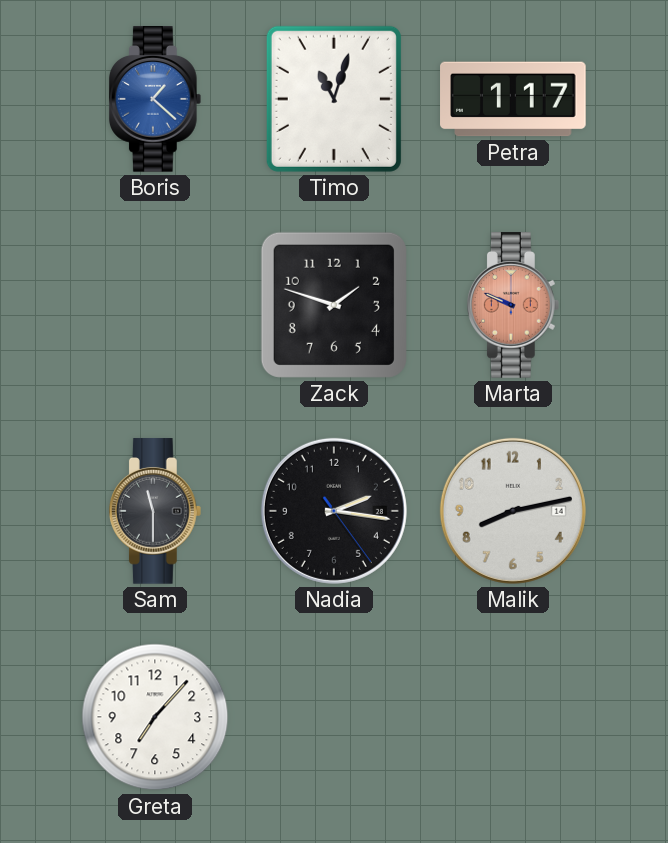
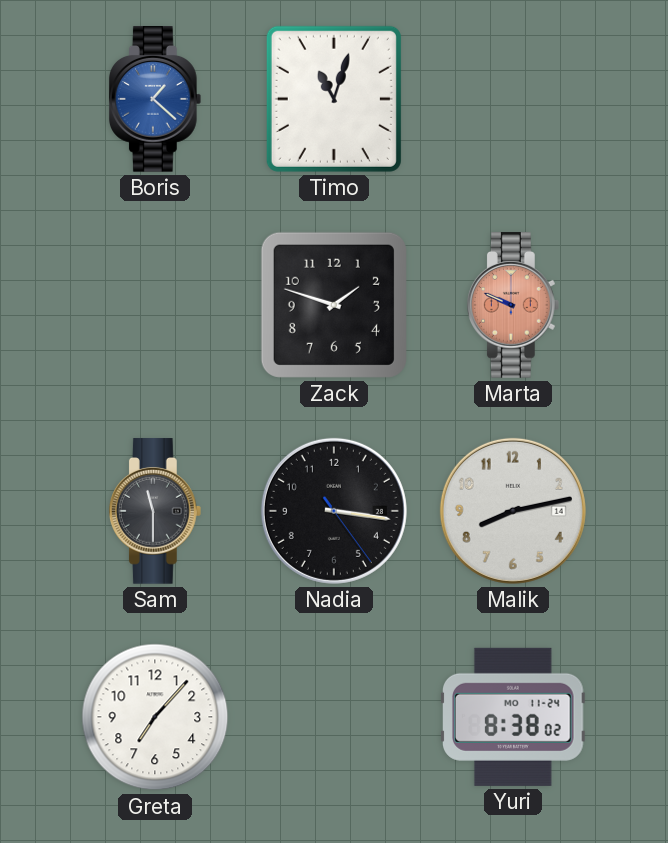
Petra: 1:17 -> none
Nadia: 2:16 -> 3:16
Yuri: none -> 8:38
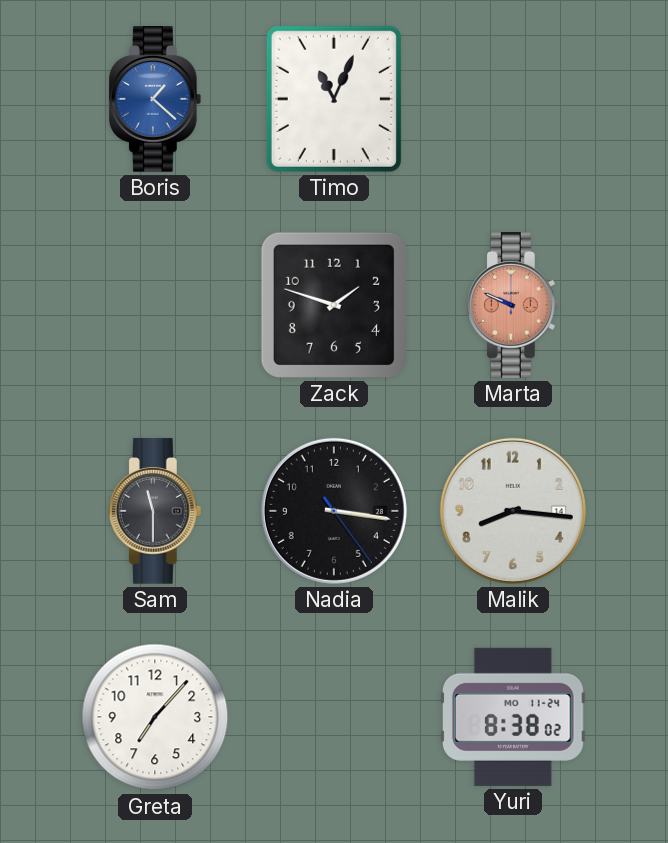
Timo: 11:03 -> 11:04
Malik: 8:13 -> 8:16
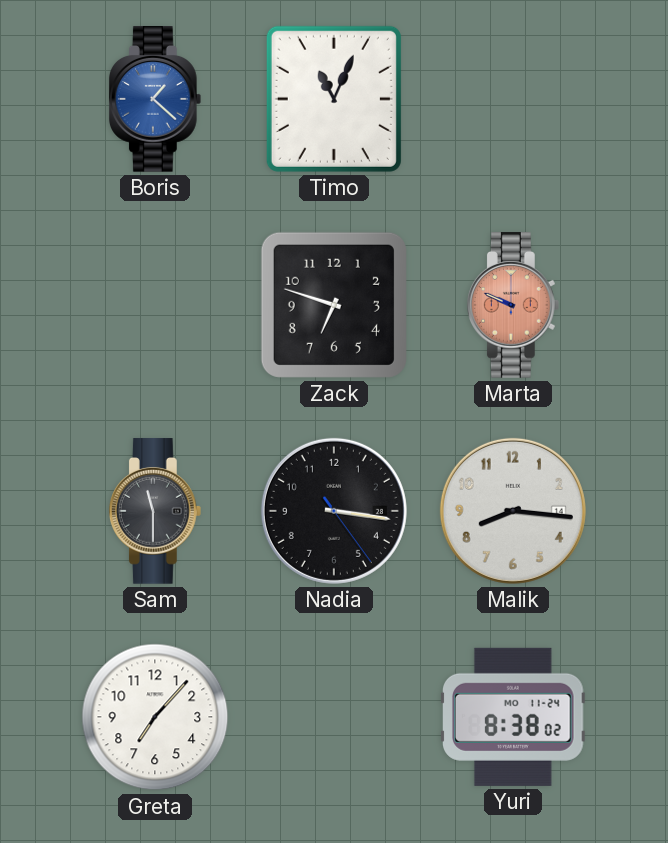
Zack: 1:48 -> 6:48
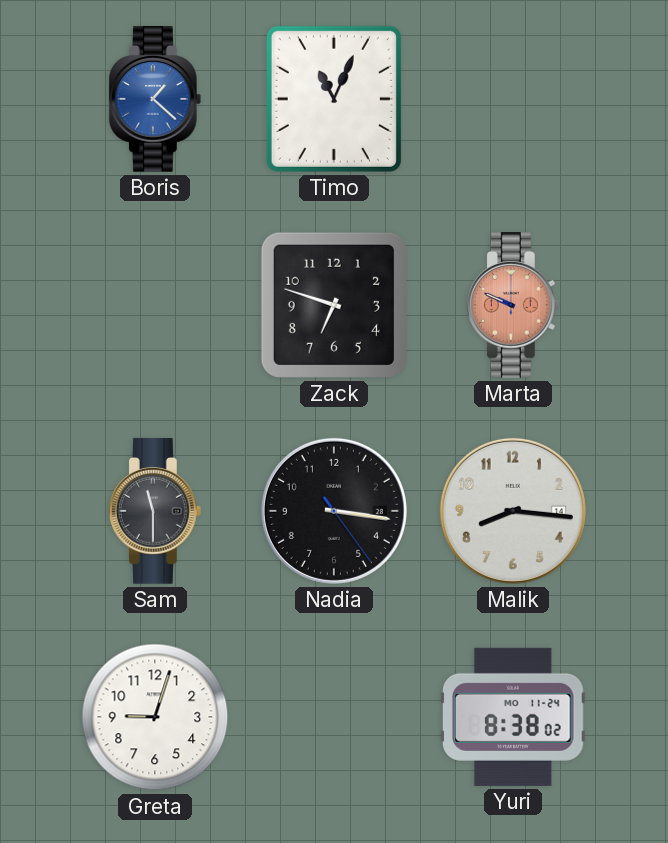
Greta: 7:07 -> 9:03
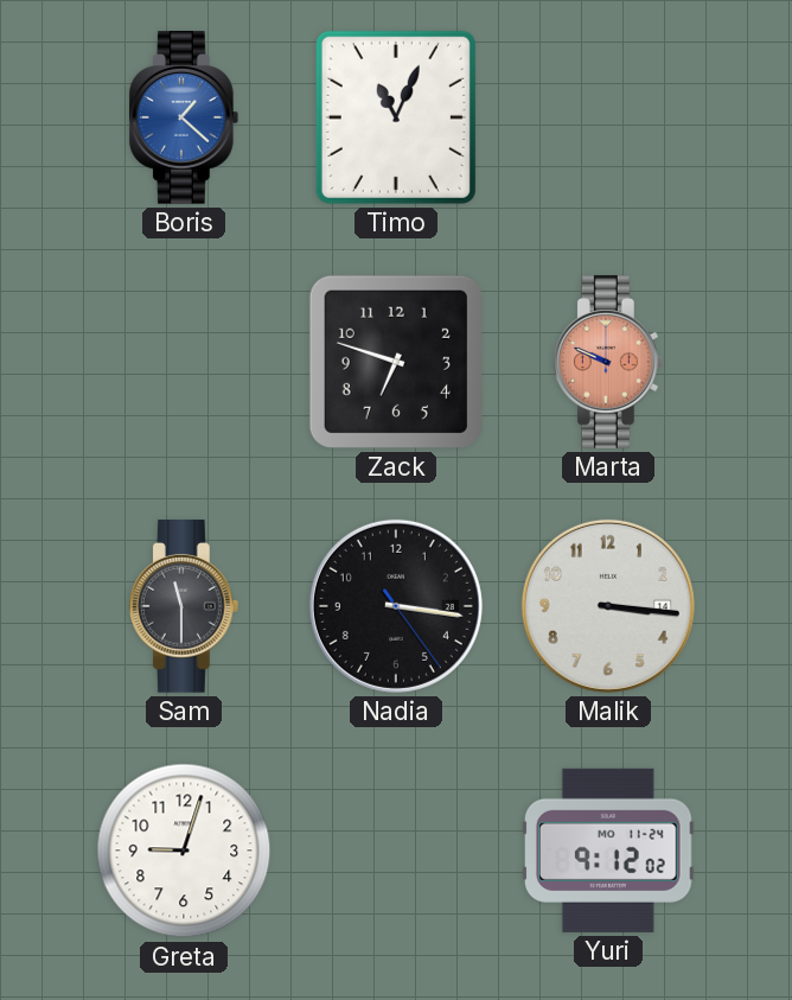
Malik: 8:16 -> 3:16
Yuri: 8:38 -> 9:12
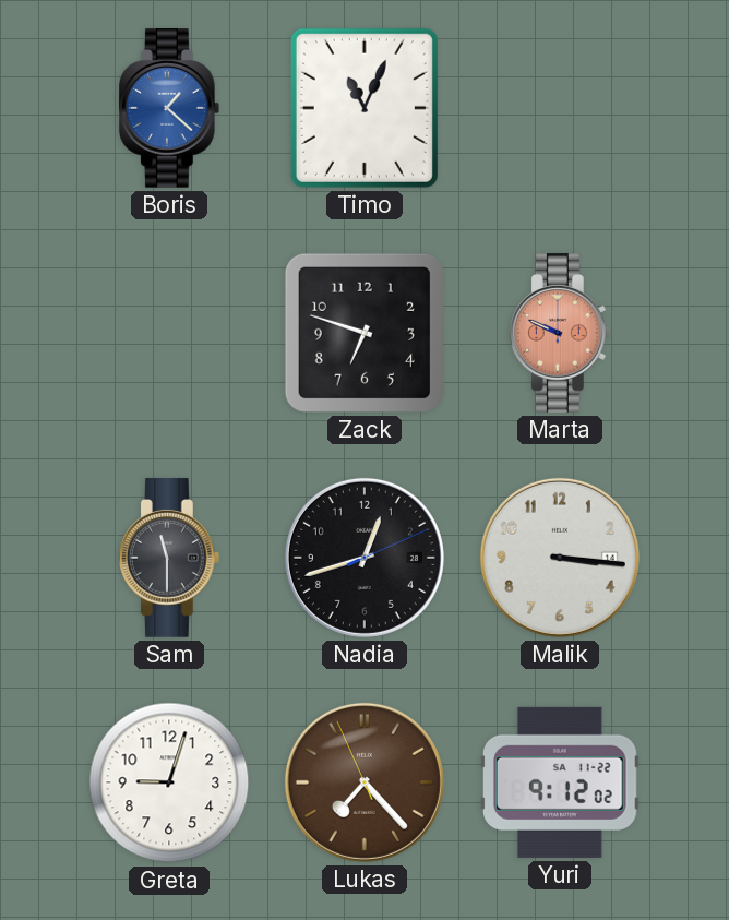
Nadia: 3:16 -> 12:42
Lukas: none -> 7:22
Yuri date: MO 11-24 -> SA 11-22
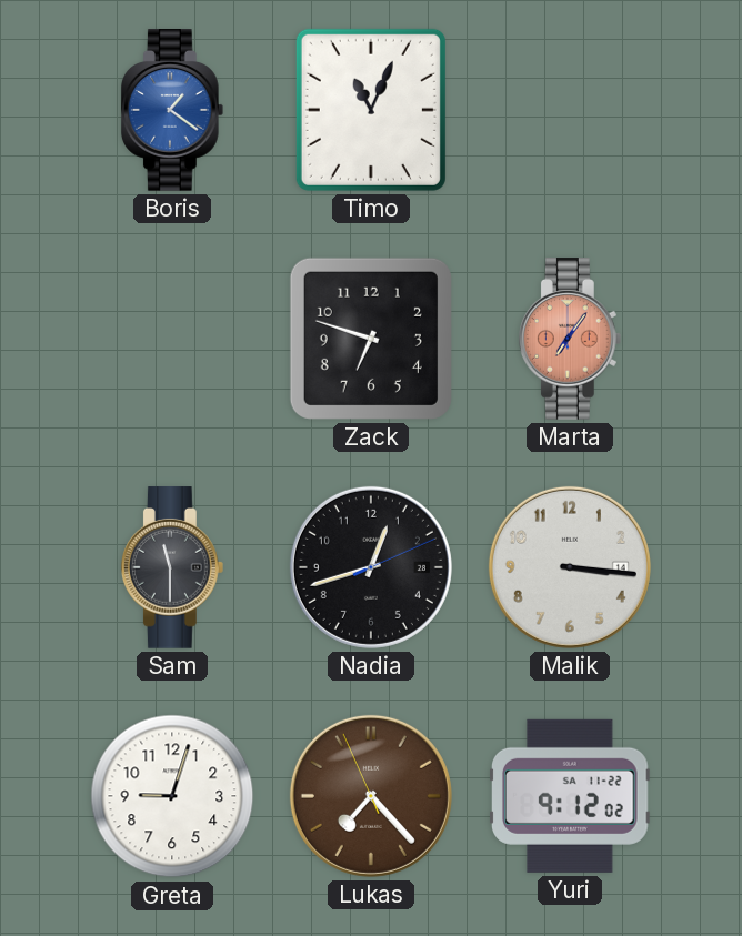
Boris: 1:22 -> 1:21
Marta: 9:49 -> 7:06
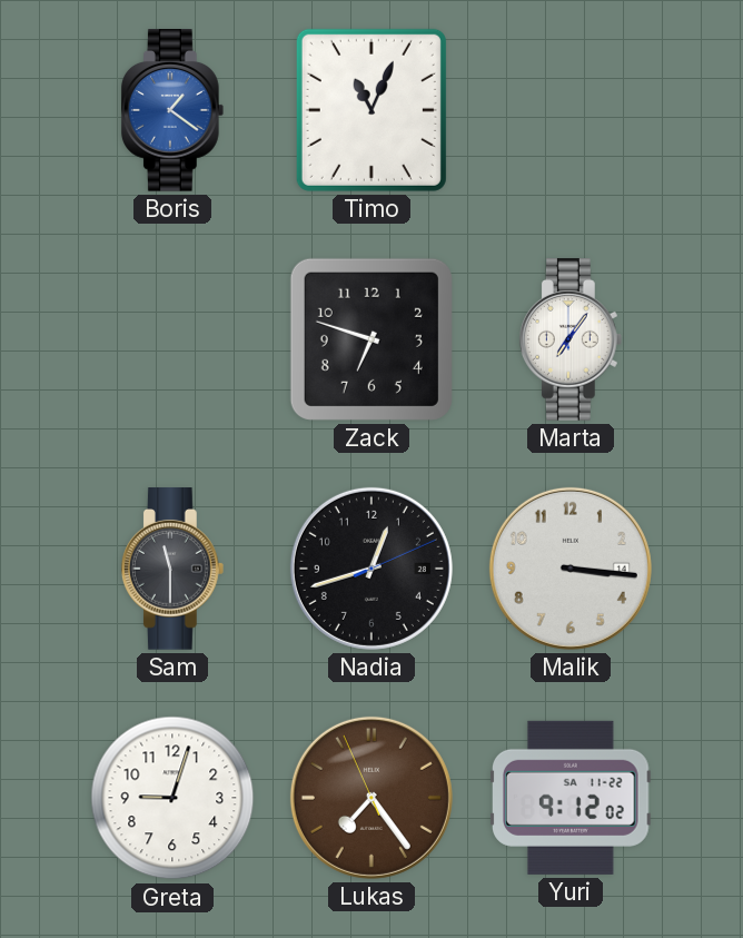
Marta dial: salmon -> white
Lukas: 7:22 -> 7:23
